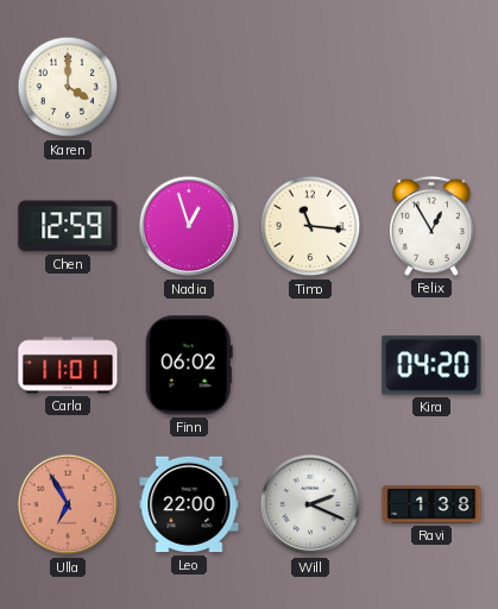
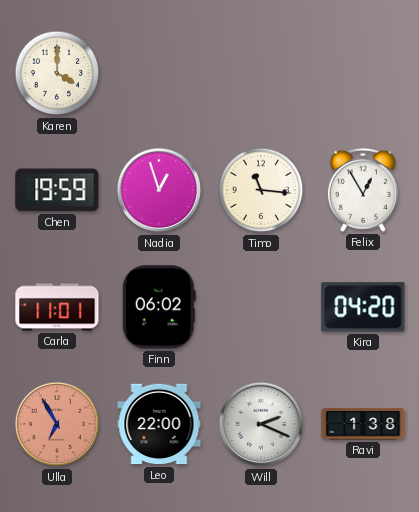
Chen: 12:59 -> 19:59
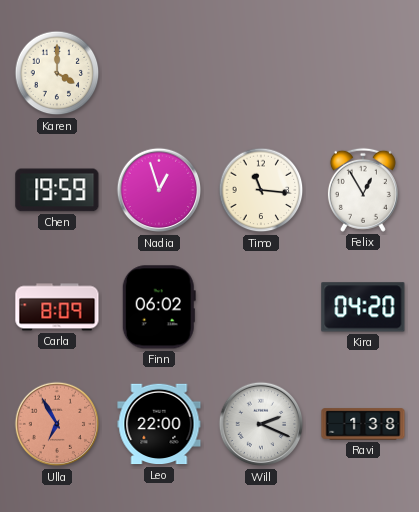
Carla: 11:01 -> 8:09
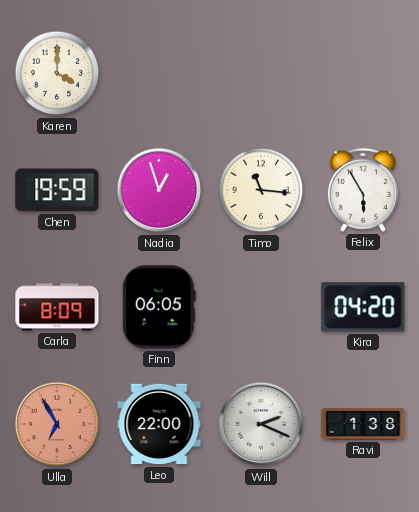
Felix: 12:55 -> 5:55
Finn: 06:02 -> 06:05
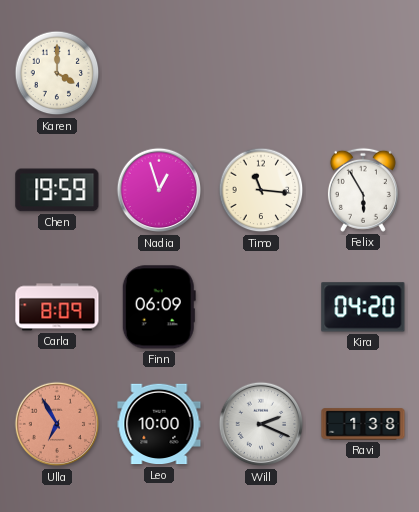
Finn: 06:05 -> 06:09
Leo: 22:00 -> 10:00
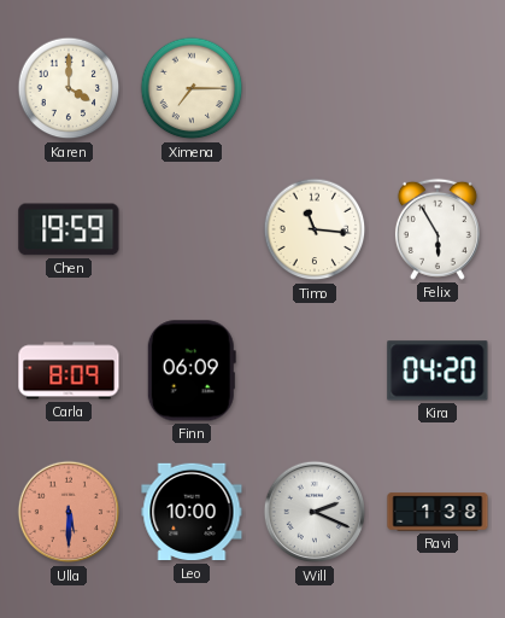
Ximena: none -> 7:15
Nadia: 12:57 -> none
Ulla: 6:55 -> 5:30
